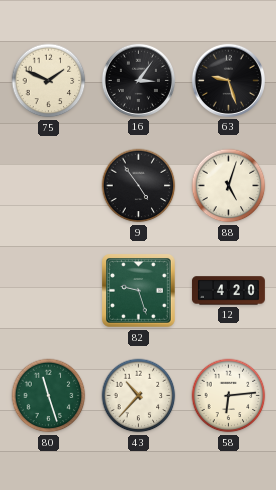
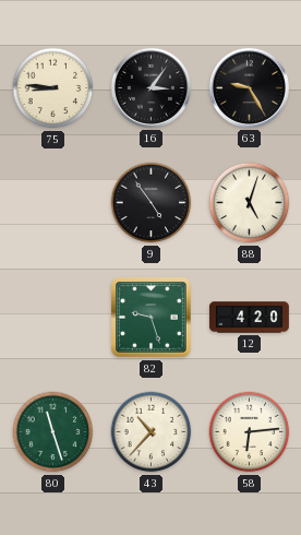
75: 1:49 -> 8:46
63: 9:27 -> 9:25
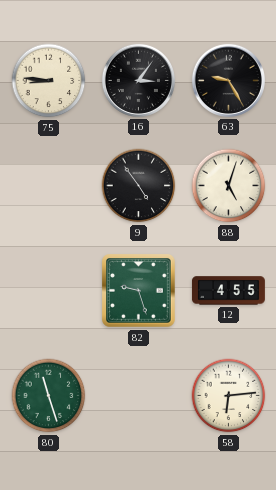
12: 4:20 -> 4:55
43: 10:37 -> none
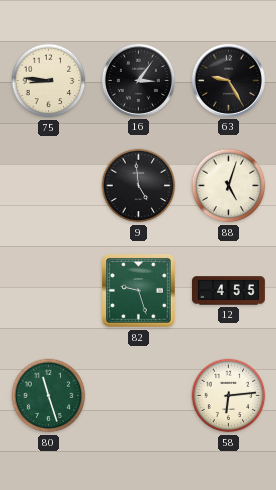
9: 4:54 -> 4:59
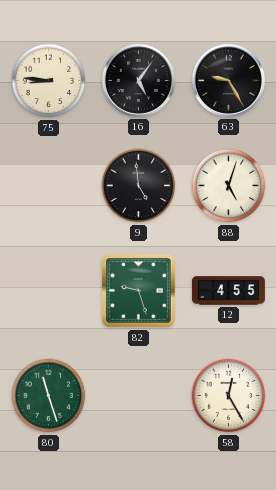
16: 3:06 -> 5:06
58: 6:14 -> 12:25
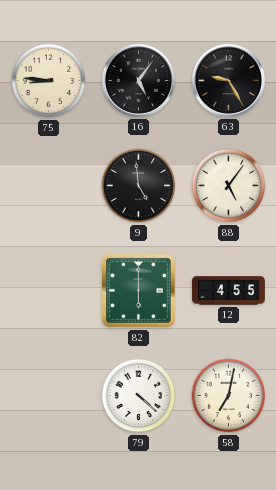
88: 5:03 -> 5:06
82: 9:27 -> 6:00
80: 11:27 -> none
79: none -> 4:22
58: 12:25 -> 7:02
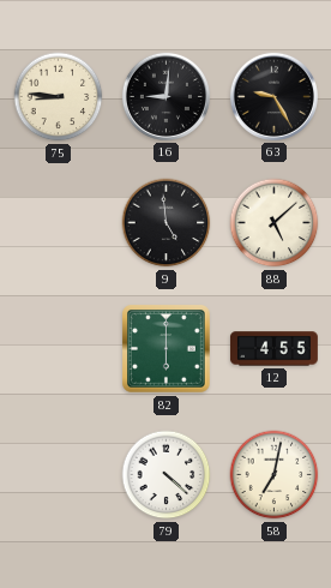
16: 5:06 -> 9:01
88: 5:06 -> 5:08
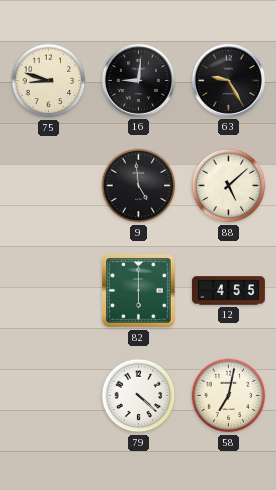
75: 8:46 -> 8:48
